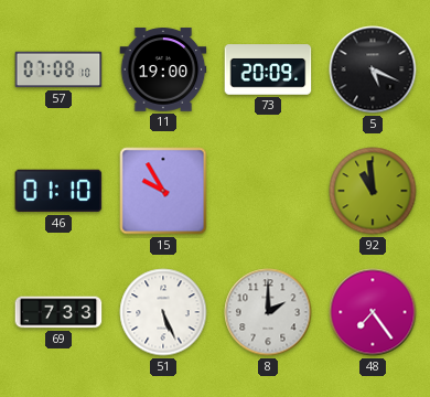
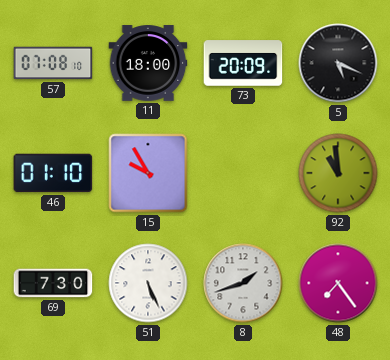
11: 19:00 -> 18:00
69: 7:33 -> 7:30
8: 2:00 -> 1:42
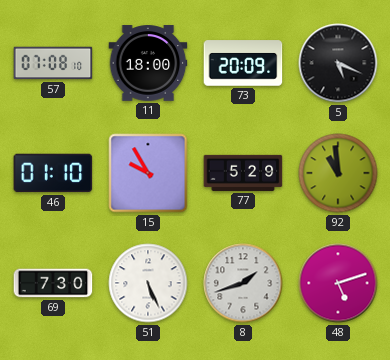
77: none -> 5:29
48: 7:24 -> 5:12
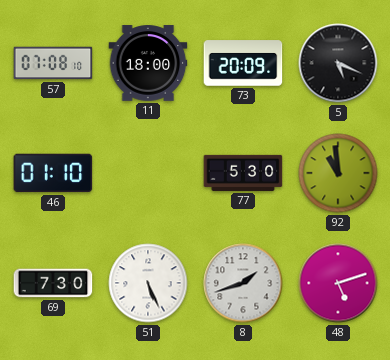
15: 9:55 -> none
77: 5:29 -> 5:30
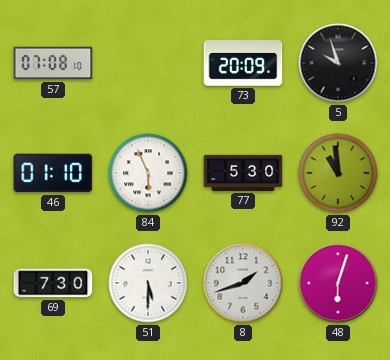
11: 18:00 -> none
5: 5:19 -> 9:57
84: none -> 5:56
51: 5:26 -> 5:30
48: 5:12 -> 6:03
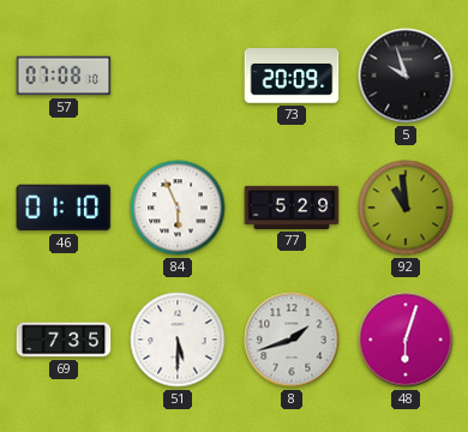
77: 5:30 -> 5:29
69: 7:30 -> 7:35
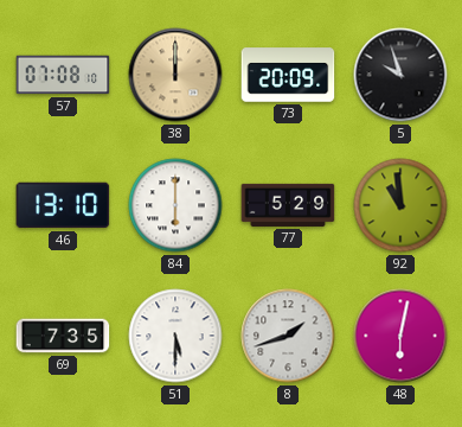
38: none -> 12:00
46: 01:10 -> 13:10
84: 5:56 -> 6:00
48: 6:03 -> 6:02
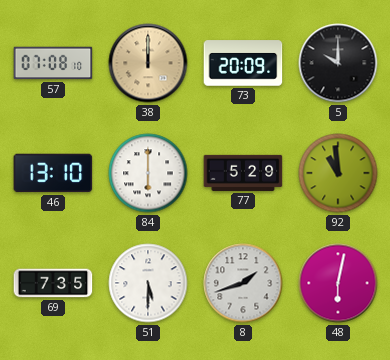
5: 9:57 -> 10:00
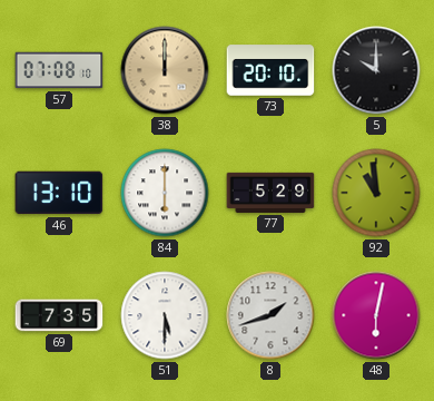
73: 20:09 -> 20:10
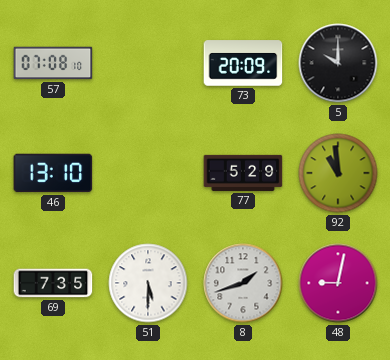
38: 12:00 -> none
73: 20:10 -> 20:09
84: 6:00 -> none
48: 6:02 -> 9:02
